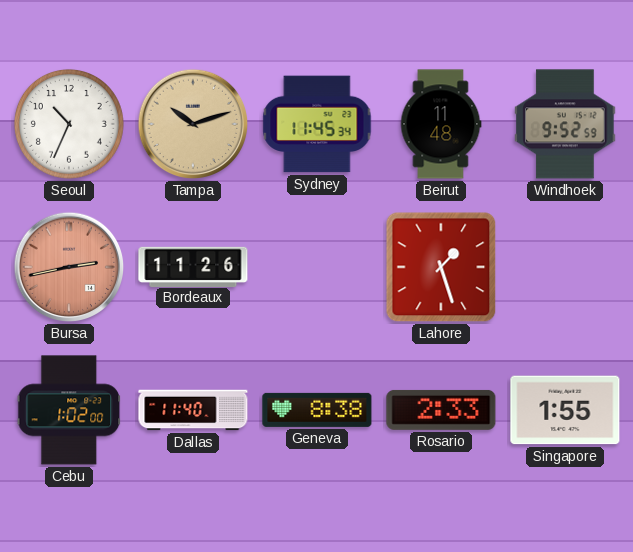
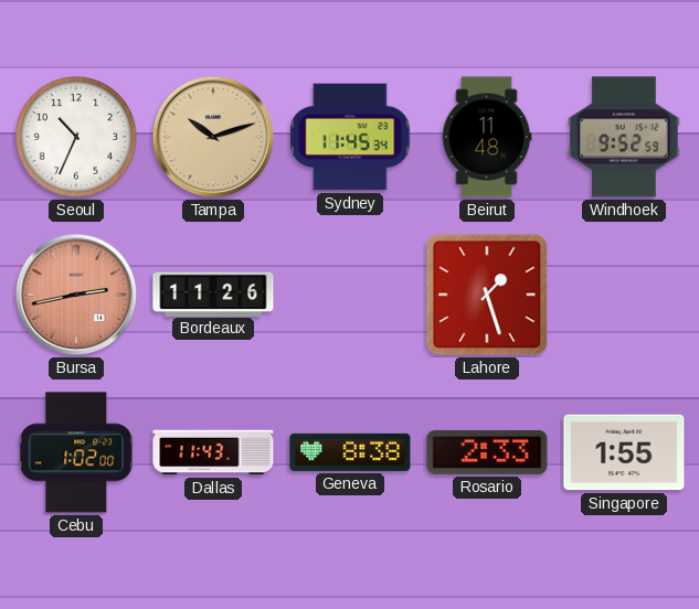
Dallas: 11:40 -> 11:43
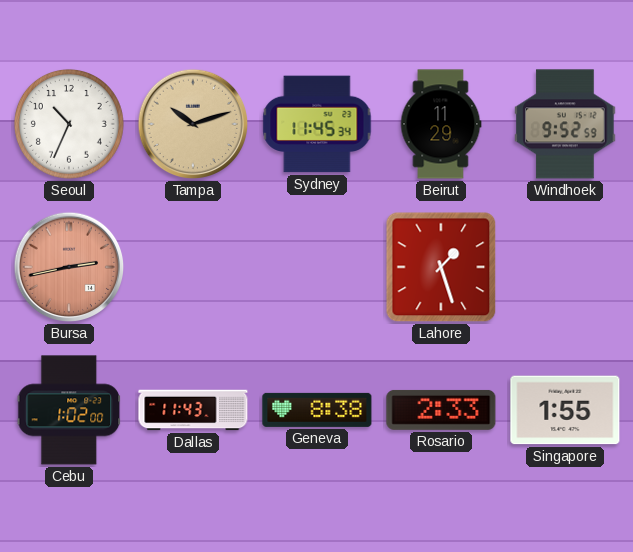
Beirut: 11:48 -> 11:29
Bordeaux: 11:26 -> none
